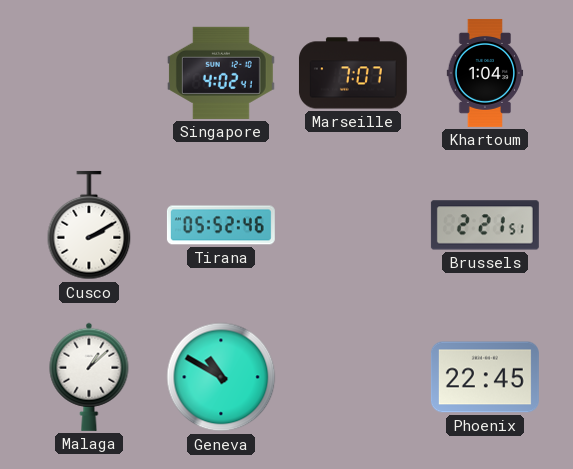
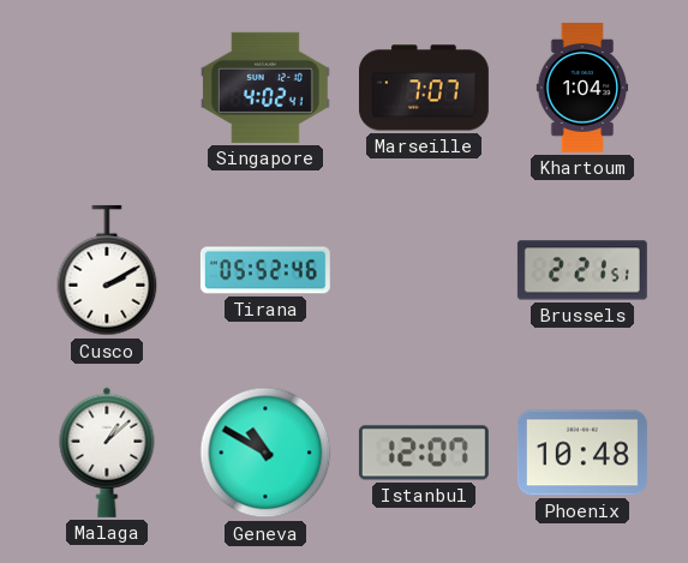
Istanbul: none -> 12:07
Phoenix: 22:45 -> 10:48
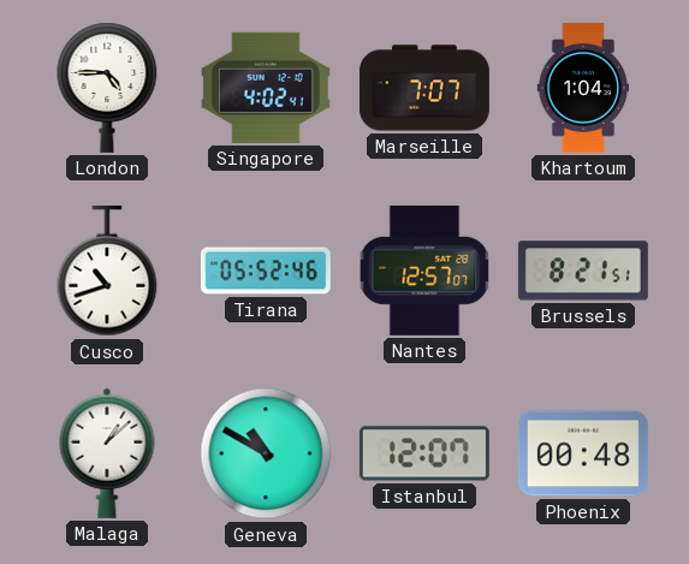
London: none -> 4:45
Cusco: 2:10 -> 10:42
Nantes: none -> 12:57
Brussels: 2:21 -> 8:21
Phoenix: 10:48 -> 00:48
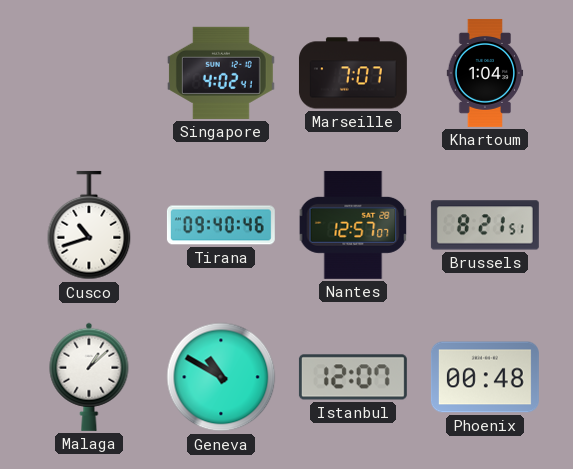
London: 4:45 -> none
Tirana: 05:52 -> 09:40
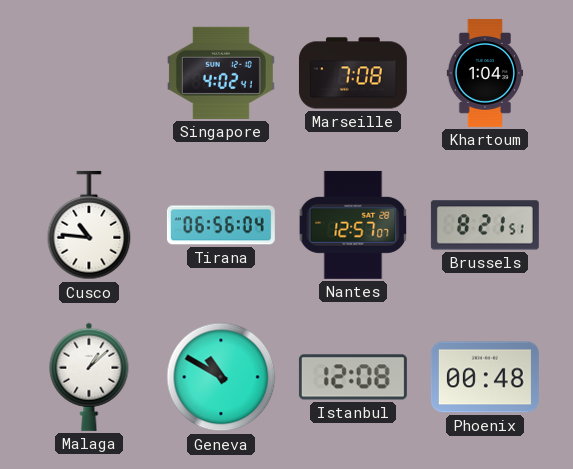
Marseille: 7:07 -> 7:08
Cusco: 10:42 -> 10:46
Tirana: 09:40 -> 06:56
Istanbul: 12:07 -> 12:08
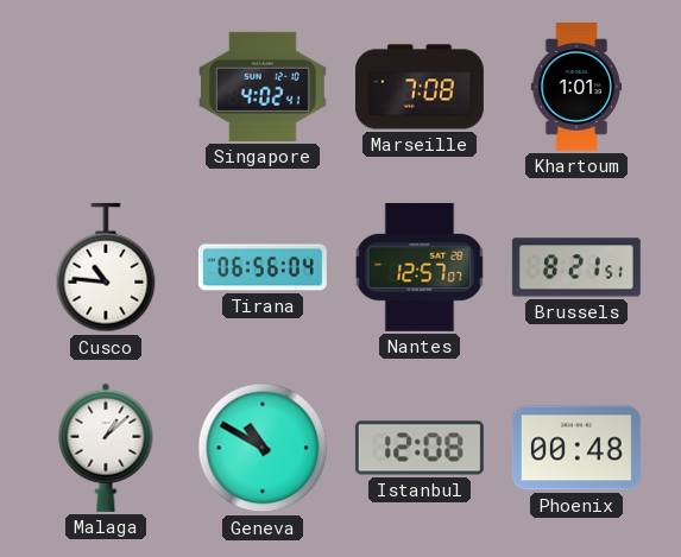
Khartoum: 1:04 -> 1:01
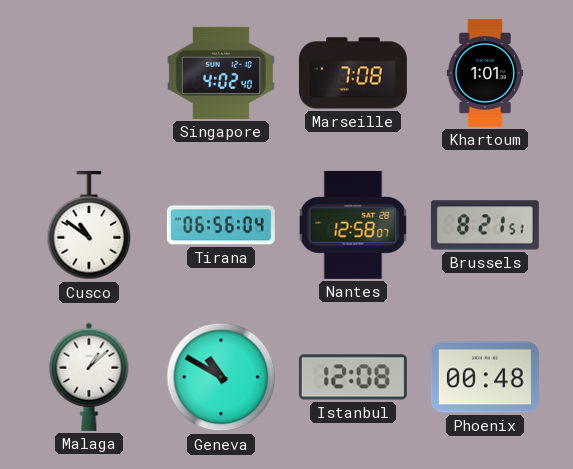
Singapore: 4:02:41 -> 4:02:40
Cusco: 10:46 -> 10:51
Nantes: 12:57 -> 12:58
